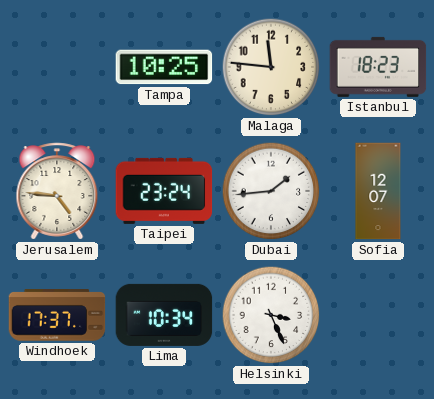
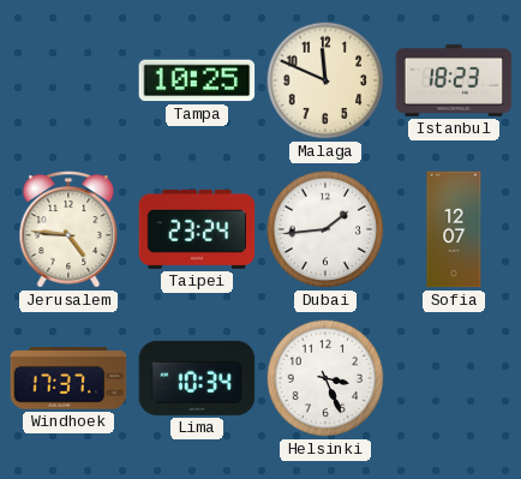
Malaga: 11:46 -> 11:49
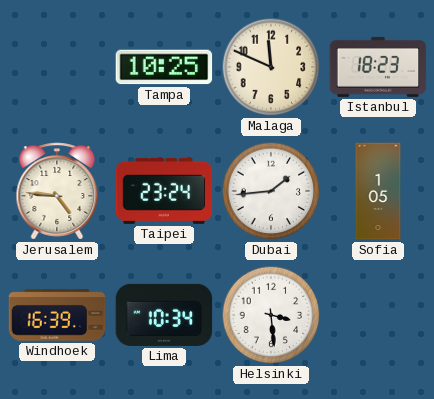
Sofia: 12:07 -> 1:05
Windhoek: 17:37 -> 16:39
Helsinki: 3:26 -> 3:29
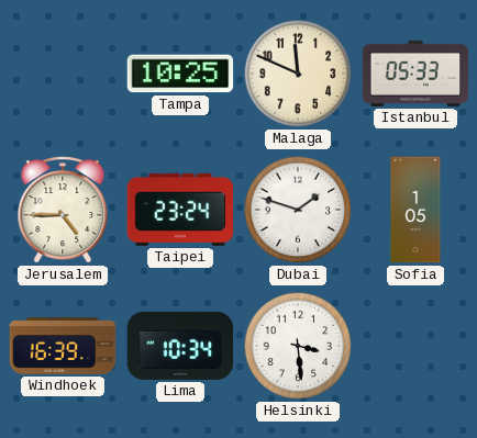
Istanbul: 18:23 -> 05:33
Jerusalem: 4:46 -> 4:45
Dubai: 1:44 -> 1:48
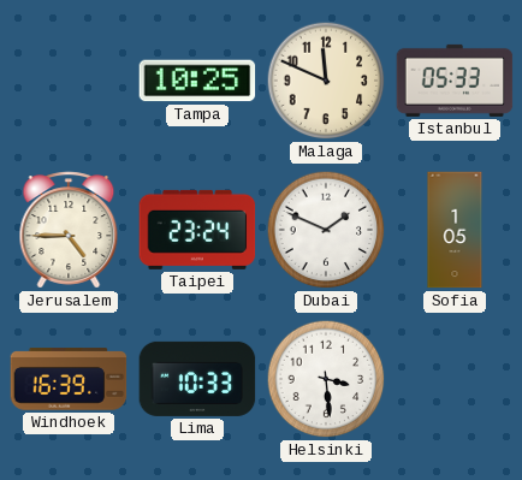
Dubai: 1:48 -> 1:49
Lima: 10:34 -> 10:33
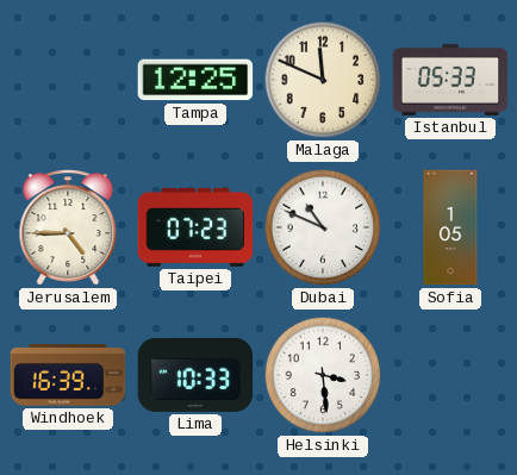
Tampa: 10:25 -> 12:25
Taipei: 23:24 -> 07:23
Dubai: 1:49 -> 10:49
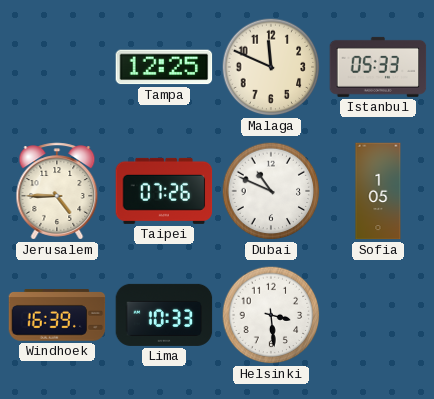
Taipei: 07:23 -> 07:26
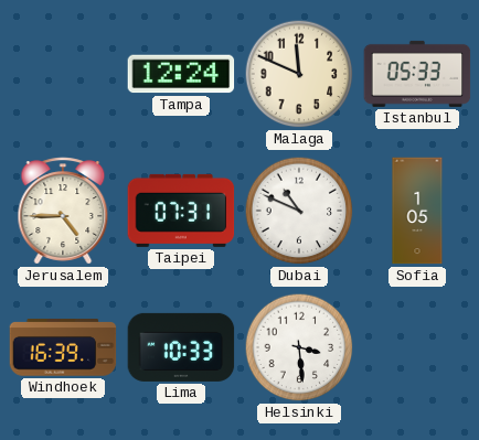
Tampa: 12:25 -> 12:24
Taipei: 07:26 -> 07:31
